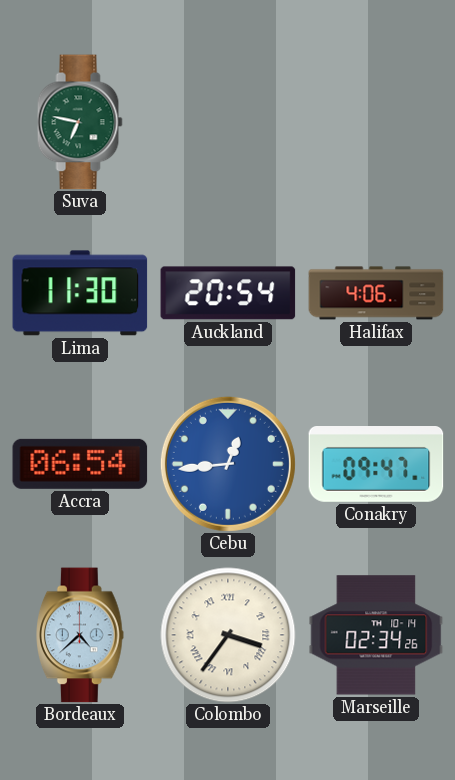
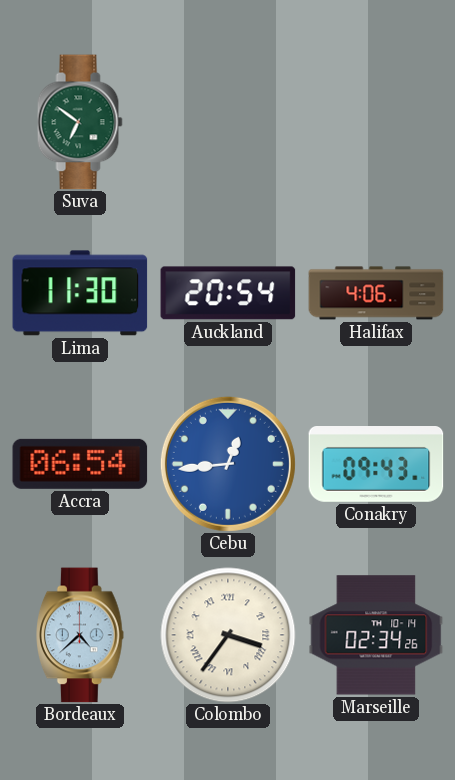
Suva: 6:47 -> 6:51
Conakry: 09:47 -> 09:43
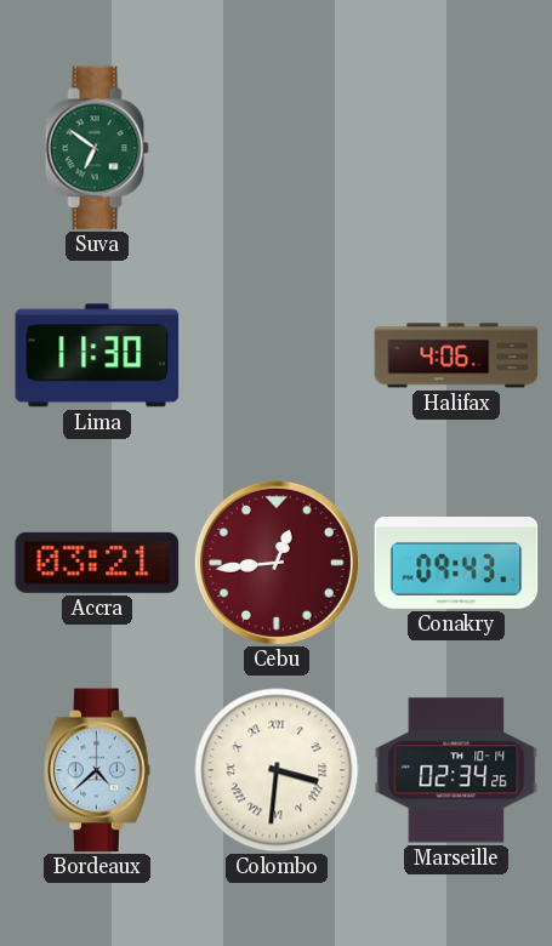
Auckland: 20:54 -> none
Accra: 06:54 -> 03:21
Cebu dial: blue -> burgundy
Colombo: 3:36 -> 3:31
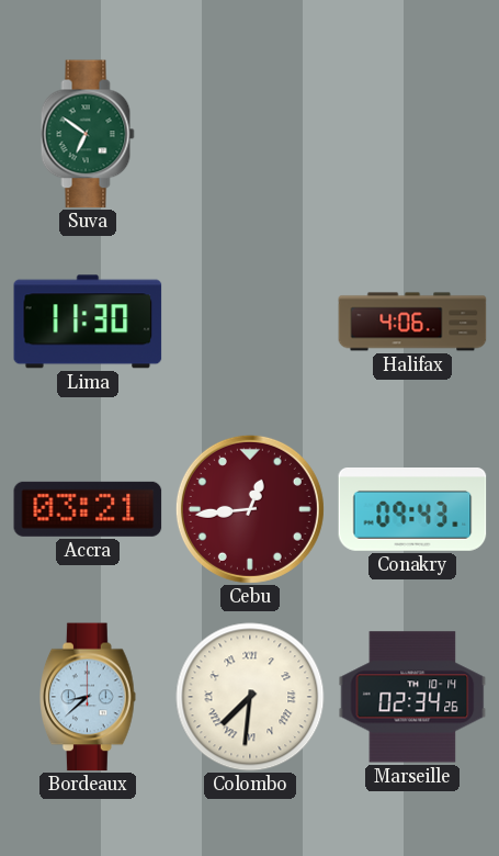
Bordeaux: 4:38 -> 8:38
Colombo: 3:31 -> 7:31
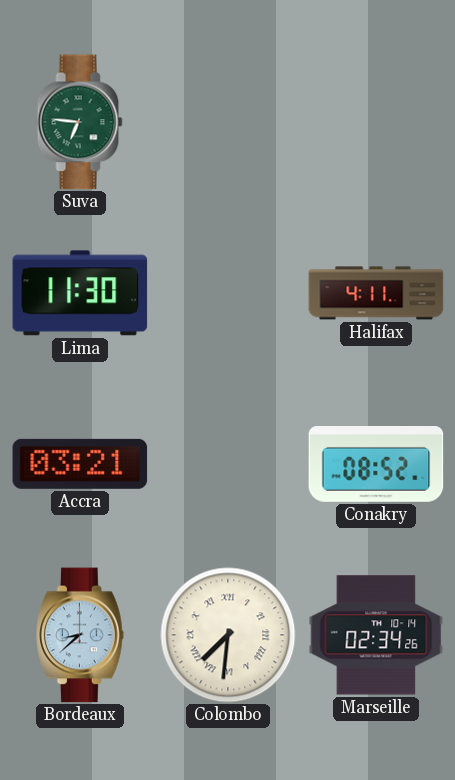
Suva: 6:51 -> 6:46
Halifax: 4:06 -> 4:11
Cebu: 12:44 -> none
Conakry: 09:43 -> 08:52
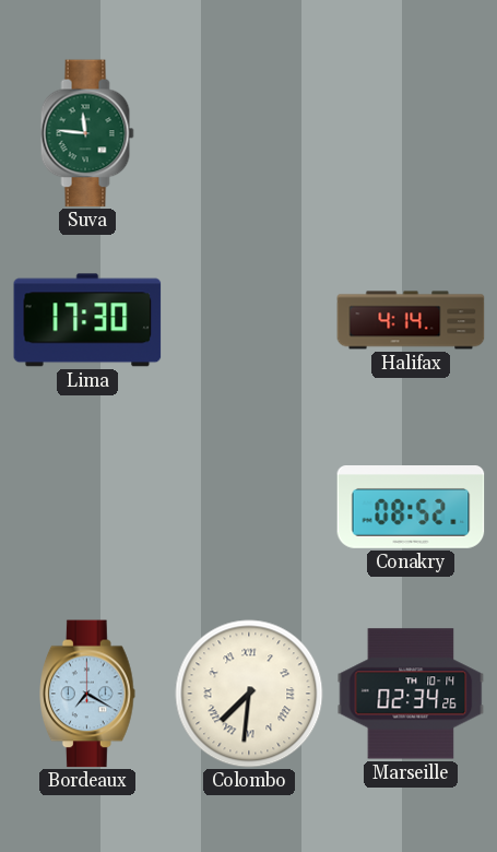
Suva: 6:46 -> 11:46
Lima: 11:30 -> 17:30
Halifax: 4:11 -> 4:14
Accra: 03:21 -> none
Bordeaux: 8:38 -> 7:20
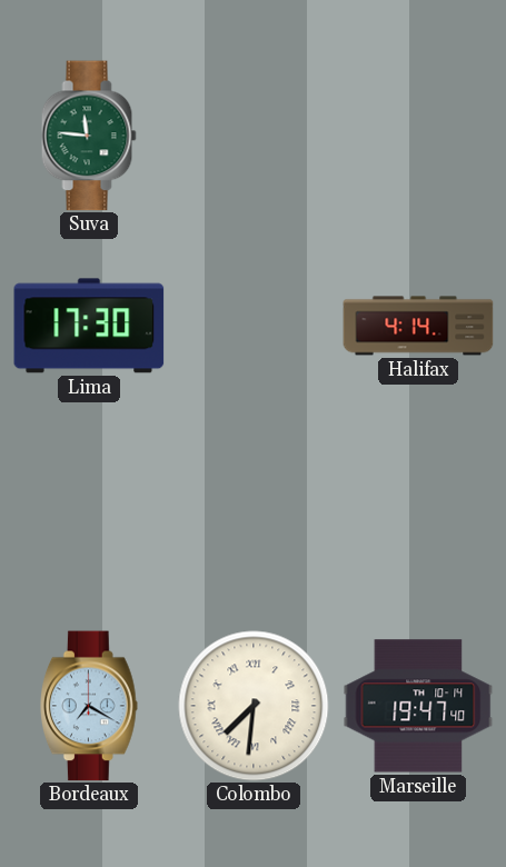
Conakry: 08:52 -> none
Marseille: 02:34 -> 19:47
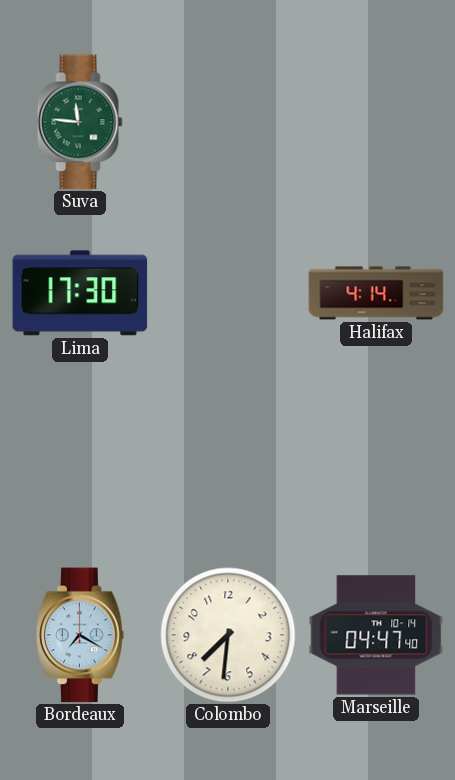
Colombo numerals: Roman -> Arabic
Marseille: 19:47 -> 04:47
